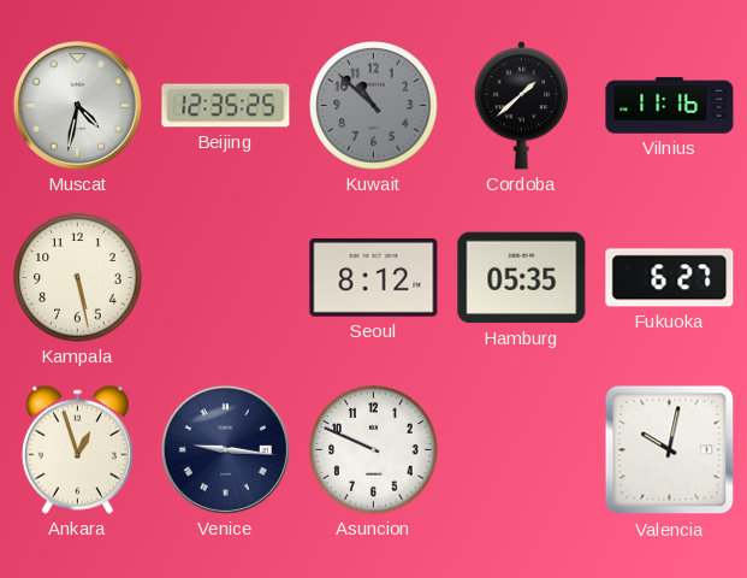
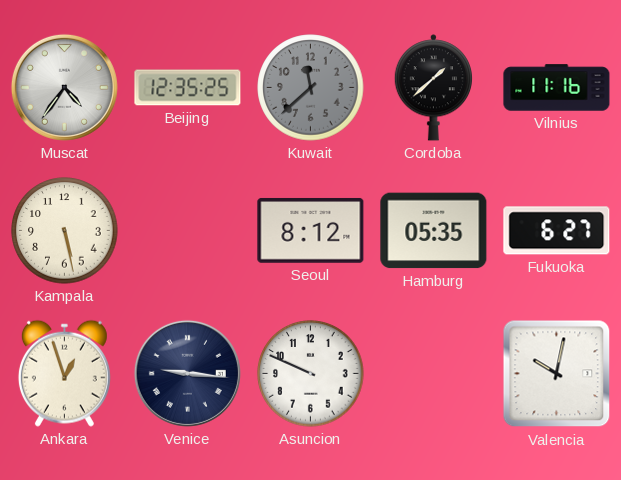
Muscat: 4:32 -> 4:36
Kuwait: 10:52 -> 11:38
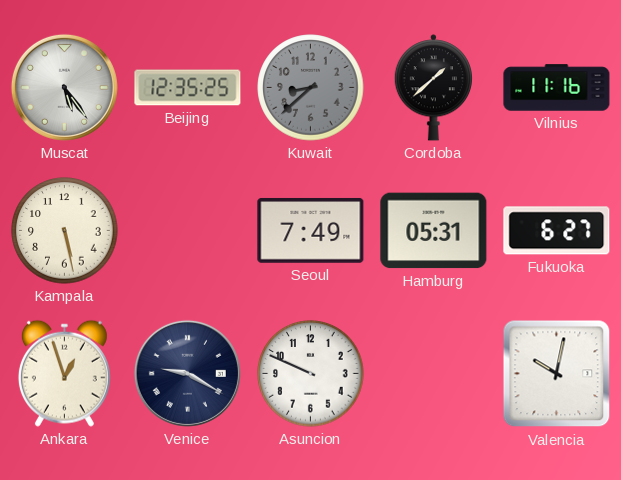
Muscat: 4:36 -> 5:24
Kuwait: 11:38 -> 8:38
Seoul: 8:12 -> 7:49
Hamburg: 05:35 -> 05:31
Venice: 9:16 -> 9:20
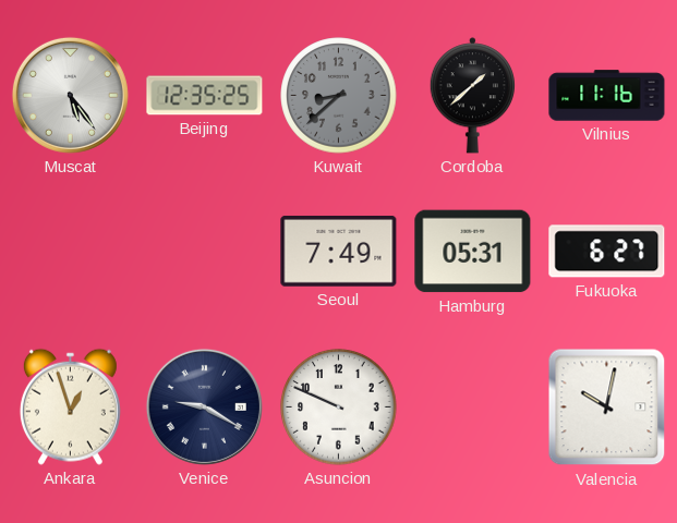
Kampala: 5:28 -> none
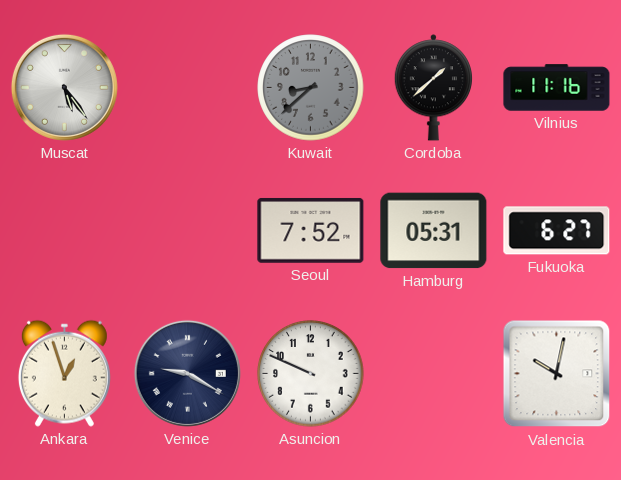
Beijing: 12:35 -> none
Seoul: 7:49 -> 7:52
